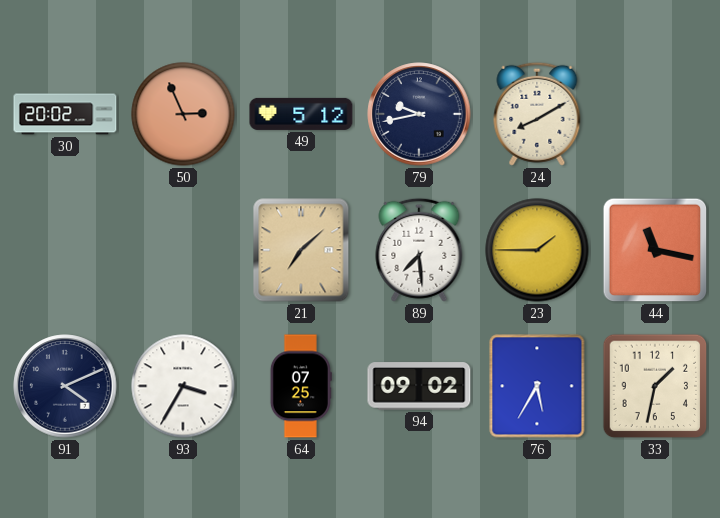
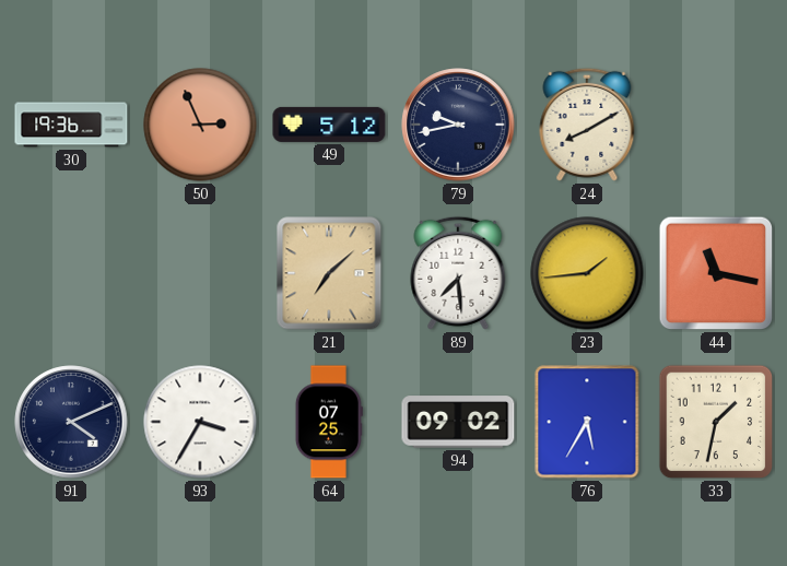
30: 20:02 -> 19:36
23: 1:45 -> 1:44
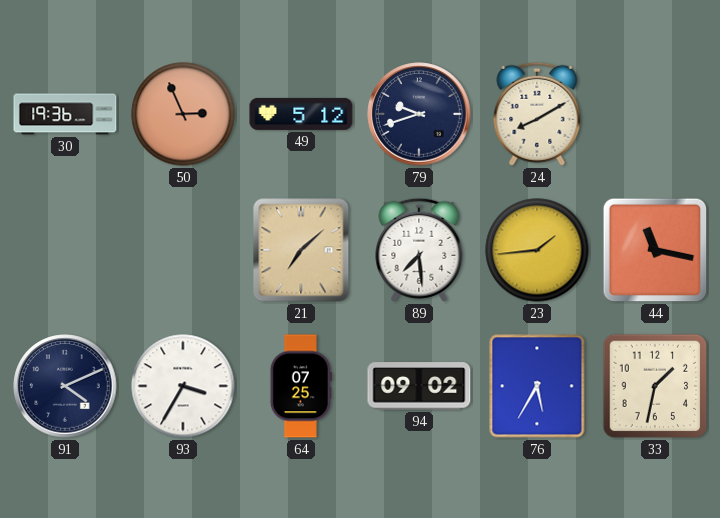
79: 9:43 -> 9:42
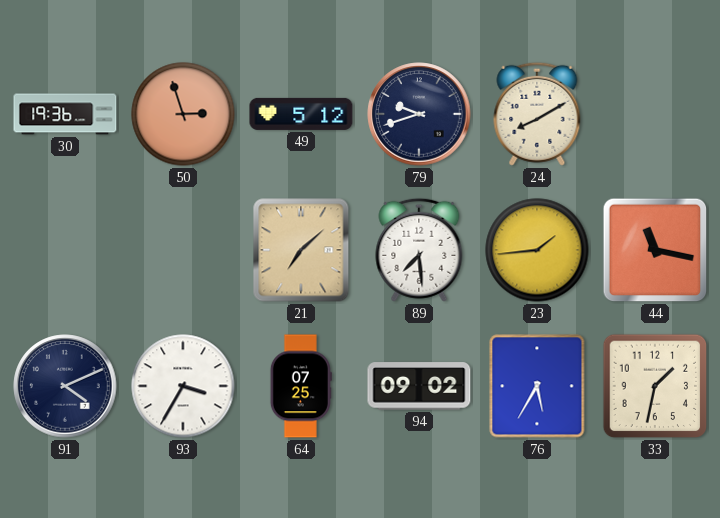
50: 2:56 -> 2:57
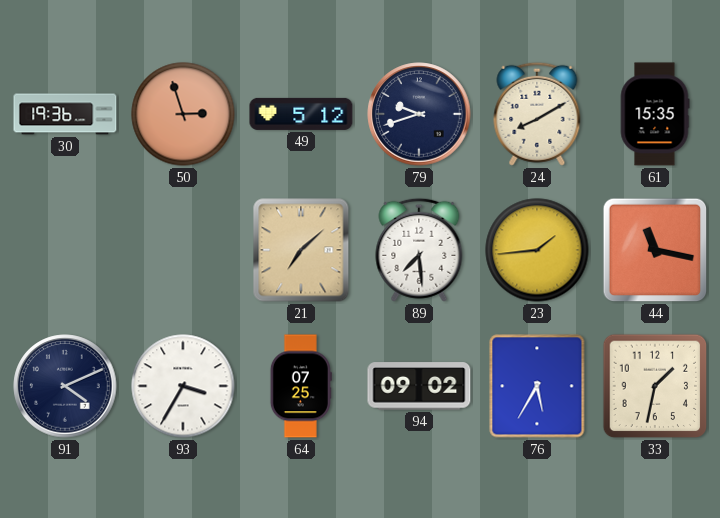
61: none -> 15:35
